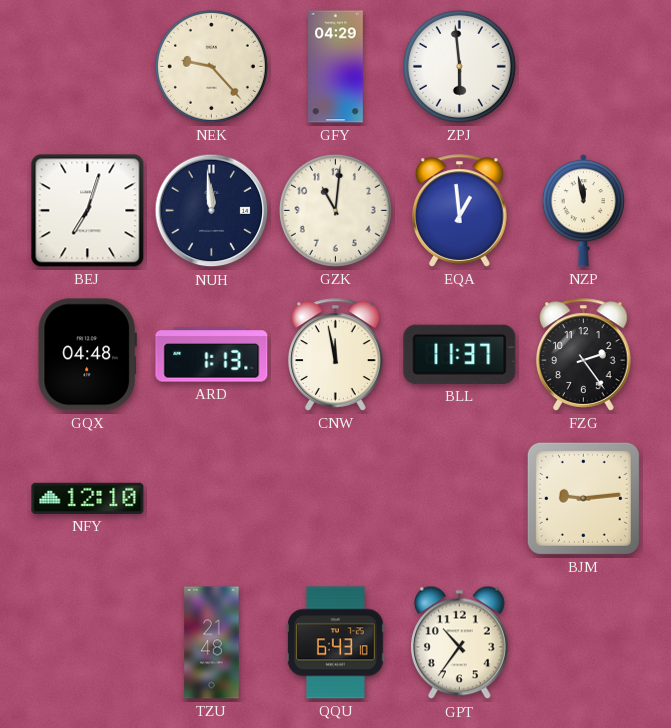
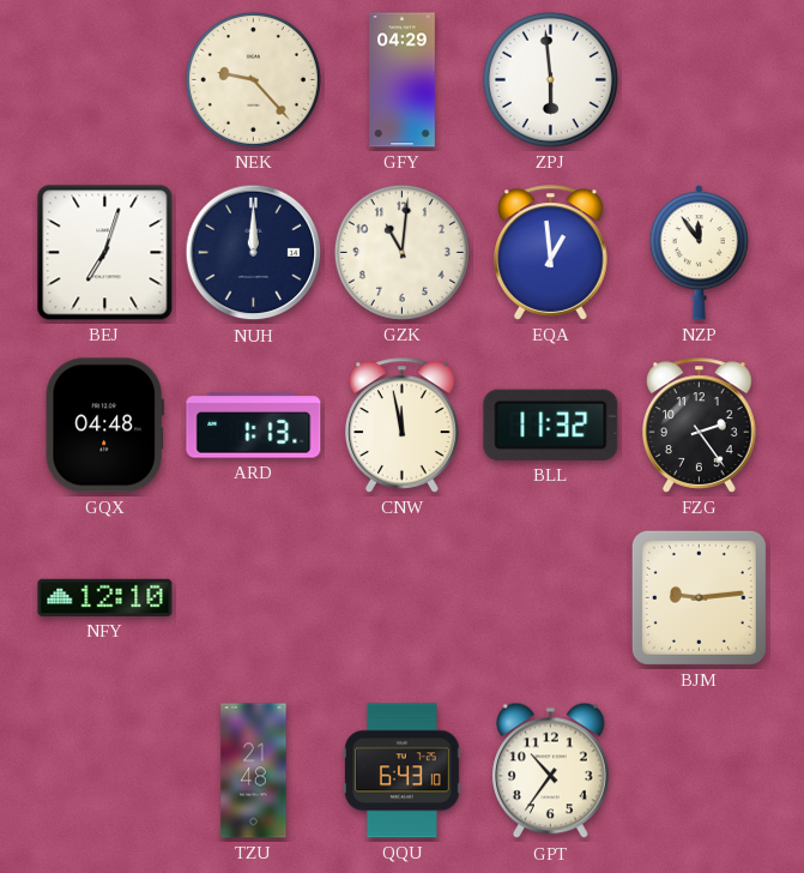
NUH: 11:59 -> 12:00
NZP: 11:58 -> 11:54
BLL: 11:37 -> 11:32
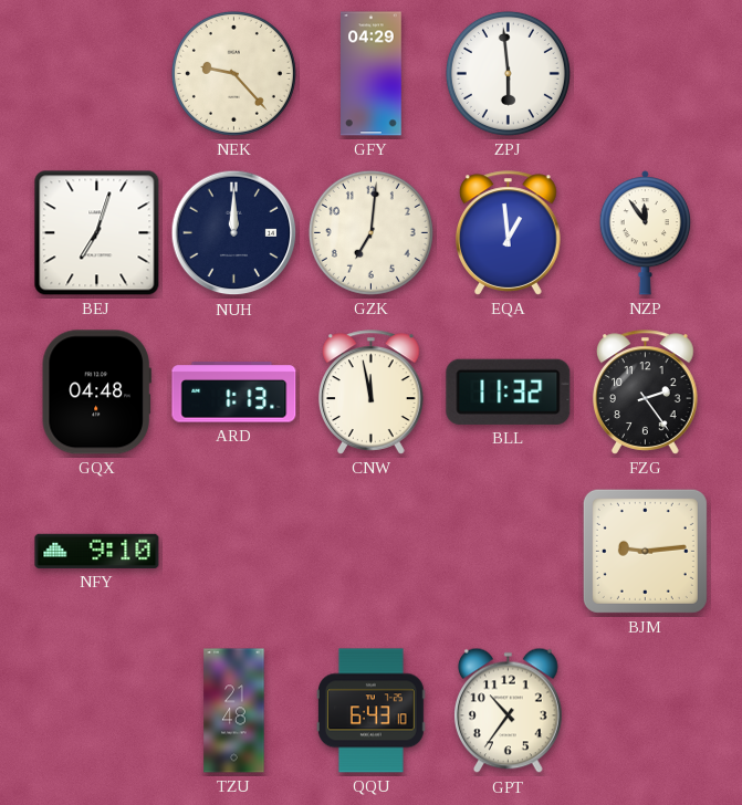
GZK: 11:01 -> 7:01
NFY: 12:10 -> 9:10
